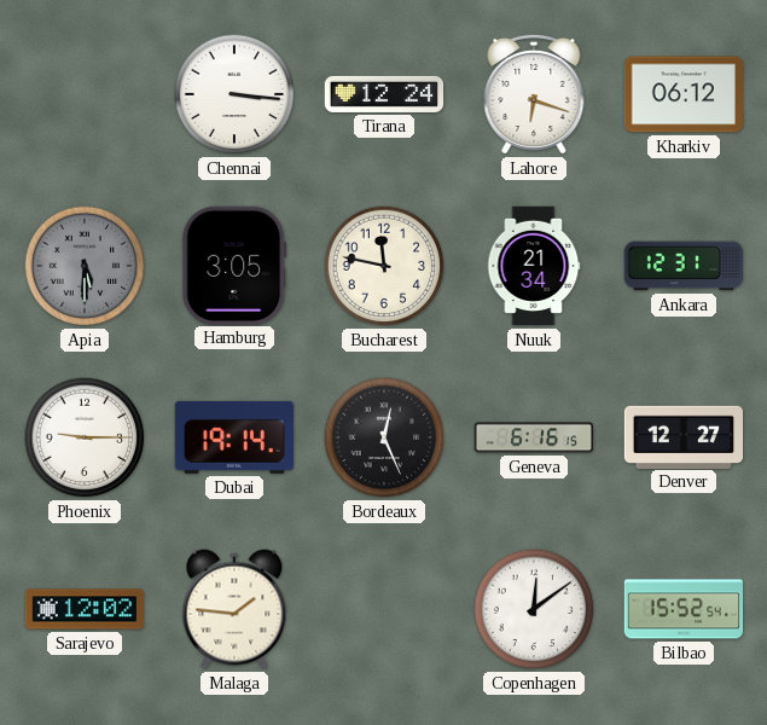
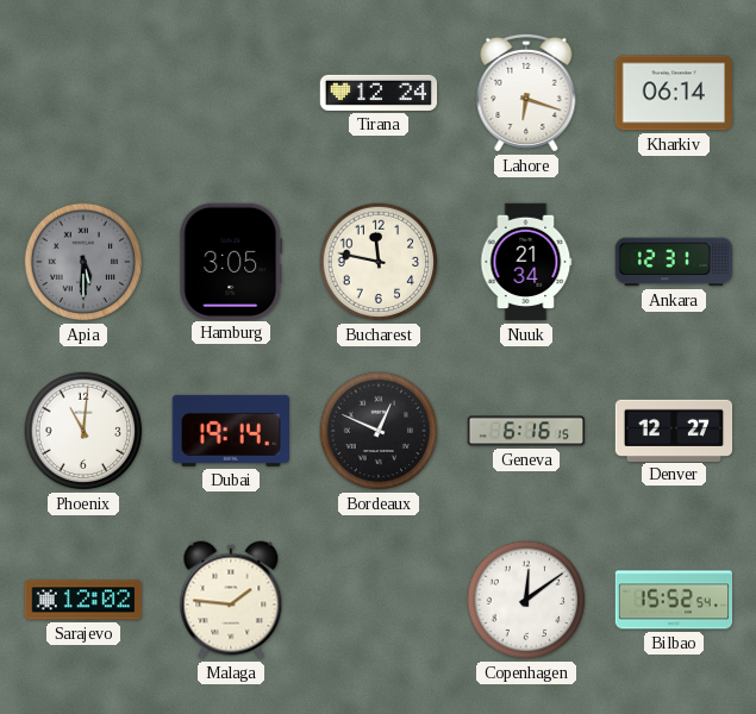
Chennai: 3:16 -> none
Kharkiv: 06:12 -> 06:14
Phoenix: 9:15 -> 11:01
Bordeaux: 12:26 -> 12:49
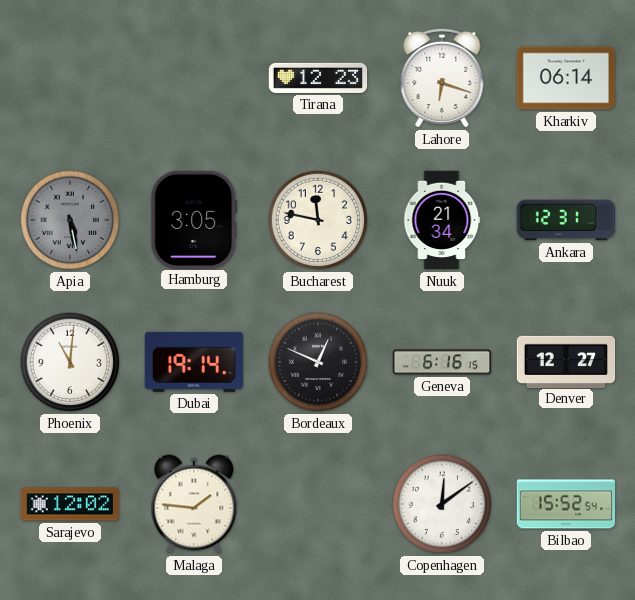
Tirana: 12:24 -> 12:23
Apia: 5:30 -> 5:28
